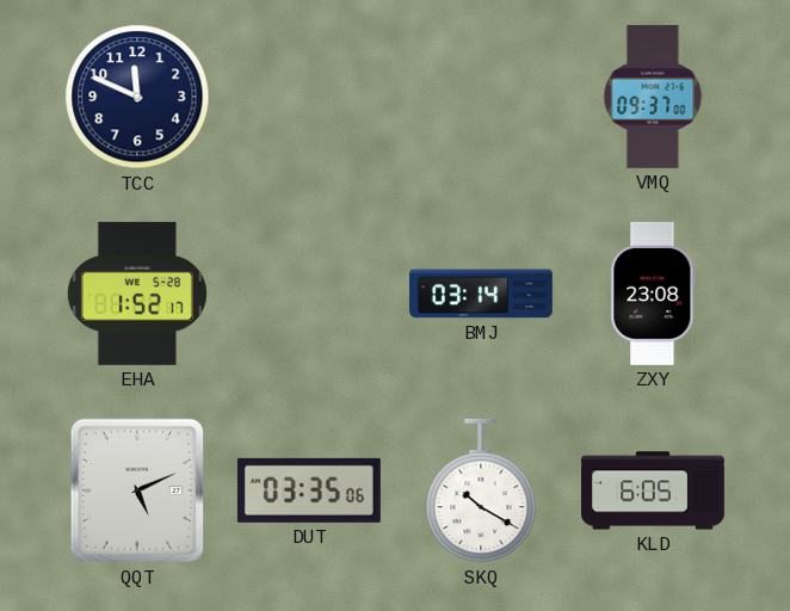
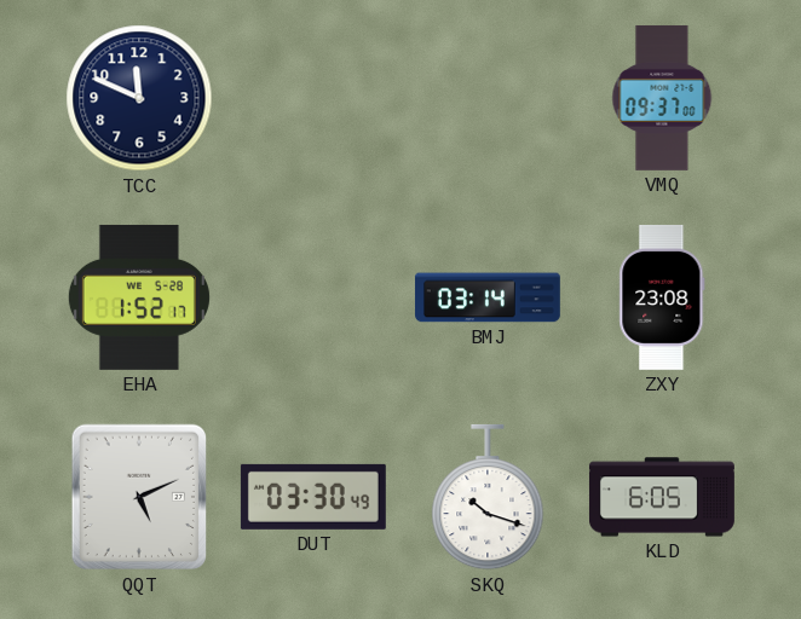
DUT: 03:35 -> 03:30
SKQ: 10:20 -> 10:18
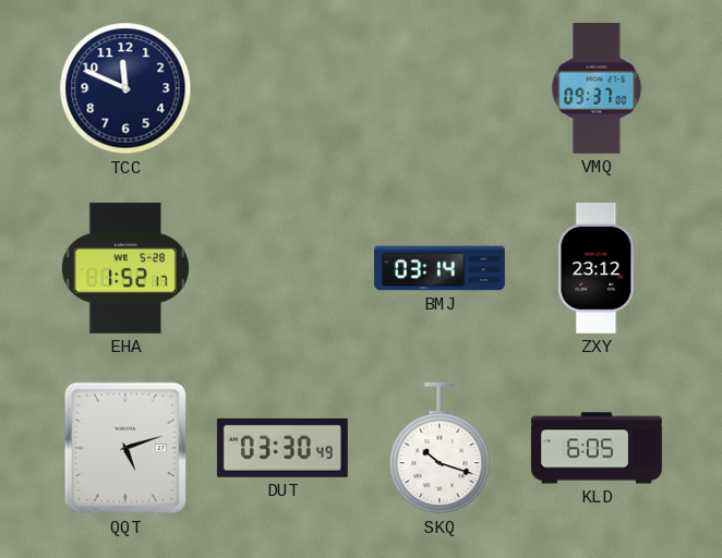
ZXY: 23:08 -> 23:12
QQT: 5:11 -> 5:12
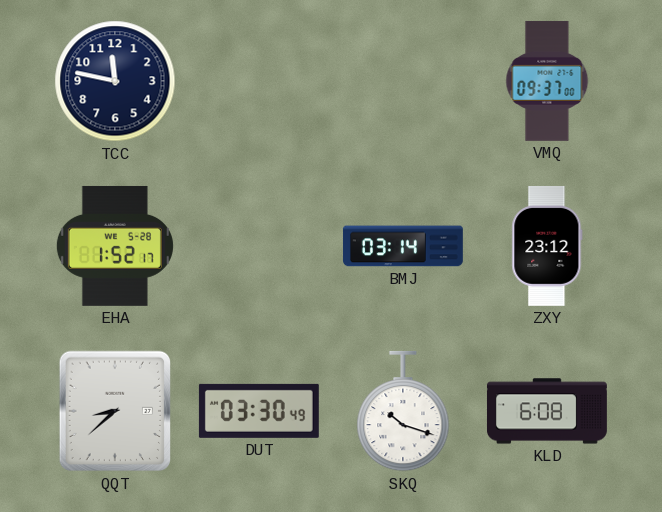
TCC: 11:49 -> 11:47
QQT: 5:12 -> 8:38
KLD: 6:05 -> 6:08
